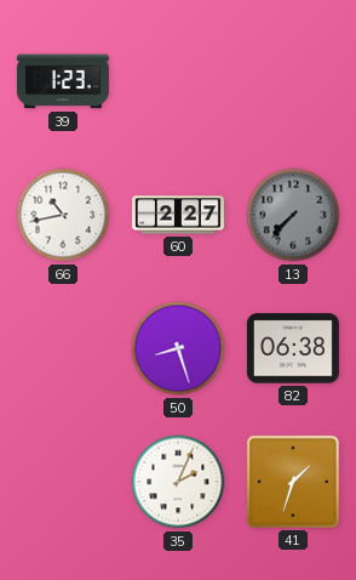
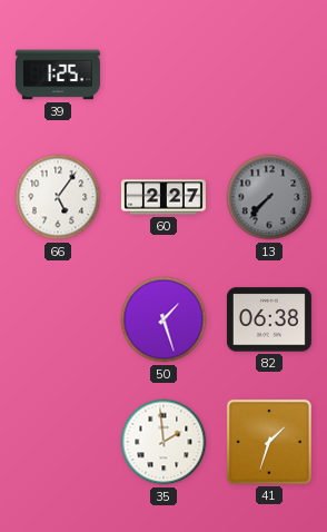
39: 1:23 -> 1:25
66: 10:43 -> 5:06
50: 8:27 -> 1:27
35: 2:04 -> 1:59
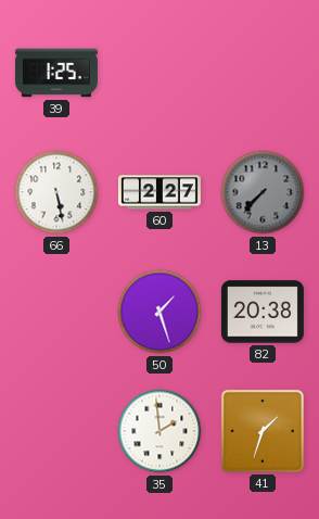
66: 5:06 -> 5:28
82: 06:38 -> 20:38
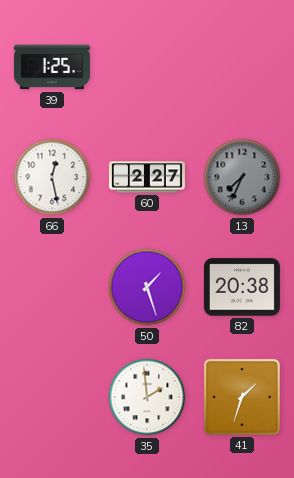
66: 5:28 -> 12:28
13: 7:37 -> 7:34
